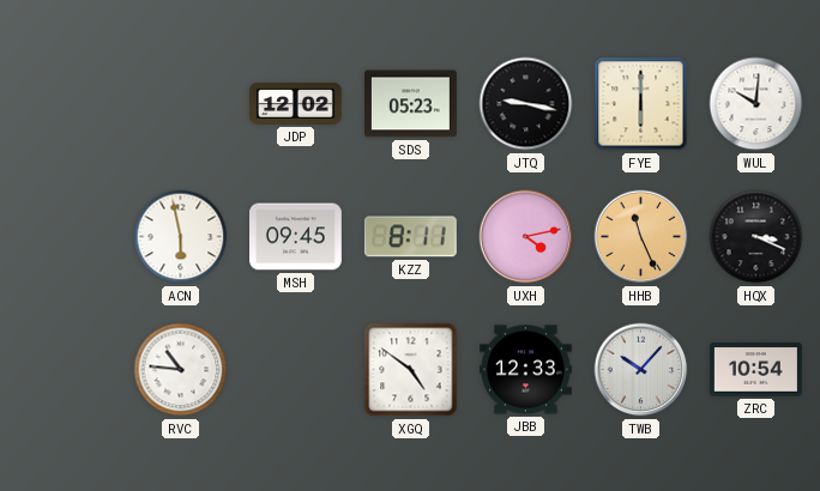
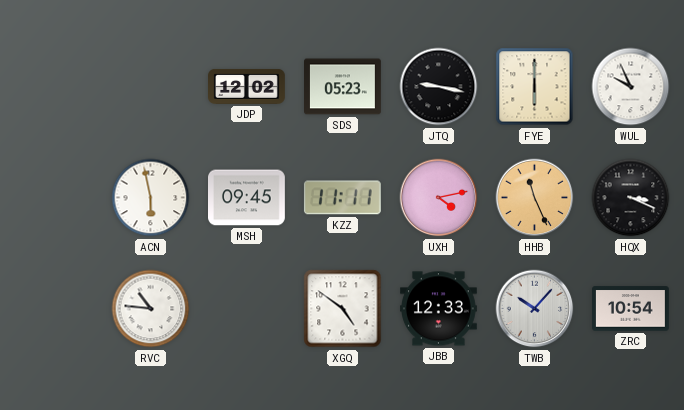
WUL: 10:01 -> 9:56
KZZ: 8:11 -> 11:11
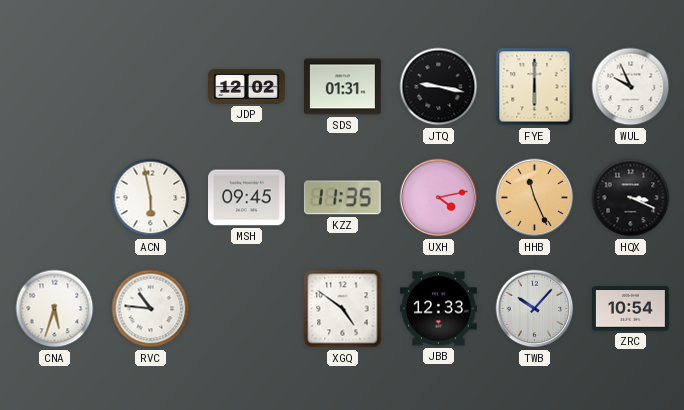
SDS: 05:23 -> 01:31
KZZ: 11:11 -> 11:35
CNA: none -> 5:33
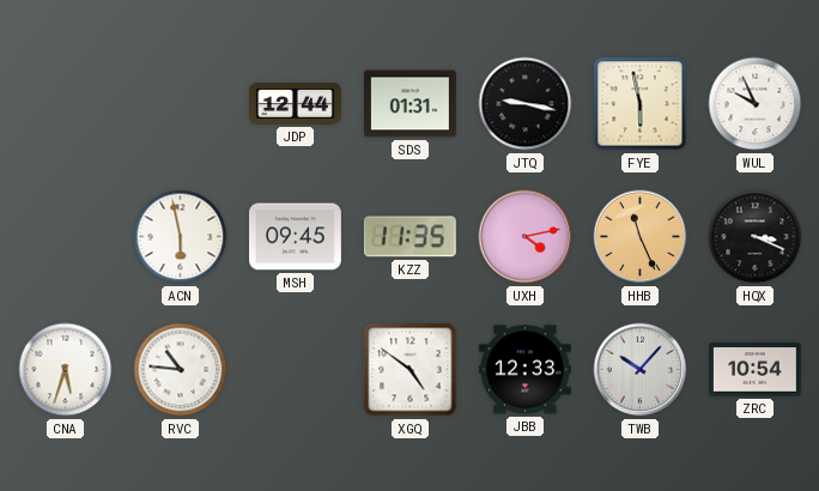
JDP: 12:02 -> 12:44
FYE: 6:00 -> 5:58
